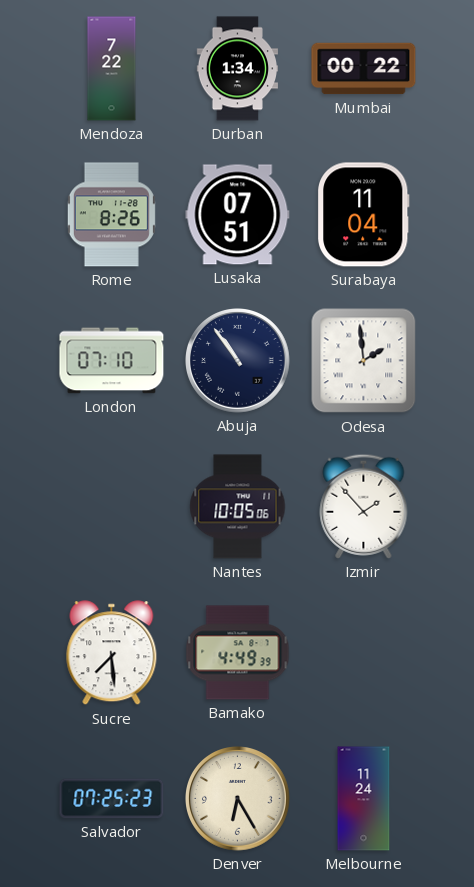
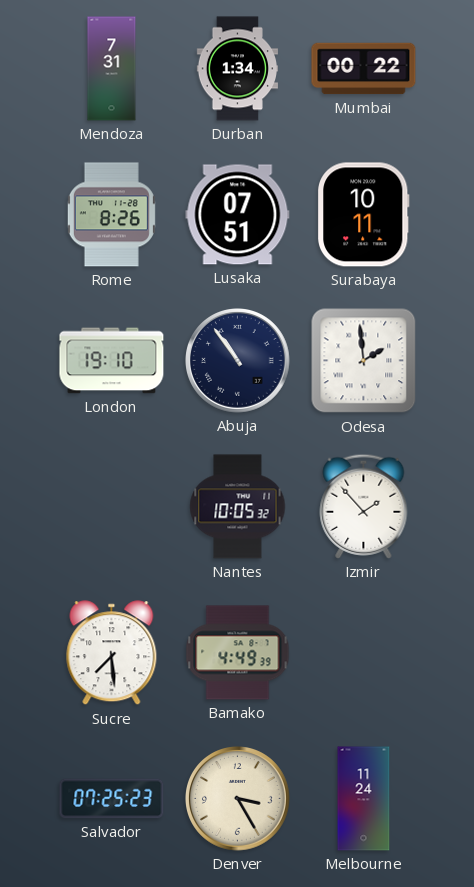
Mendoza: 7:22 -> 7:31
Surabaya: 11:04 -> 10:11
London: 07:10 -> 19:10
Nantes: 10:05:06 -> 10:05:32
Denver: 6:25 -> 3:25
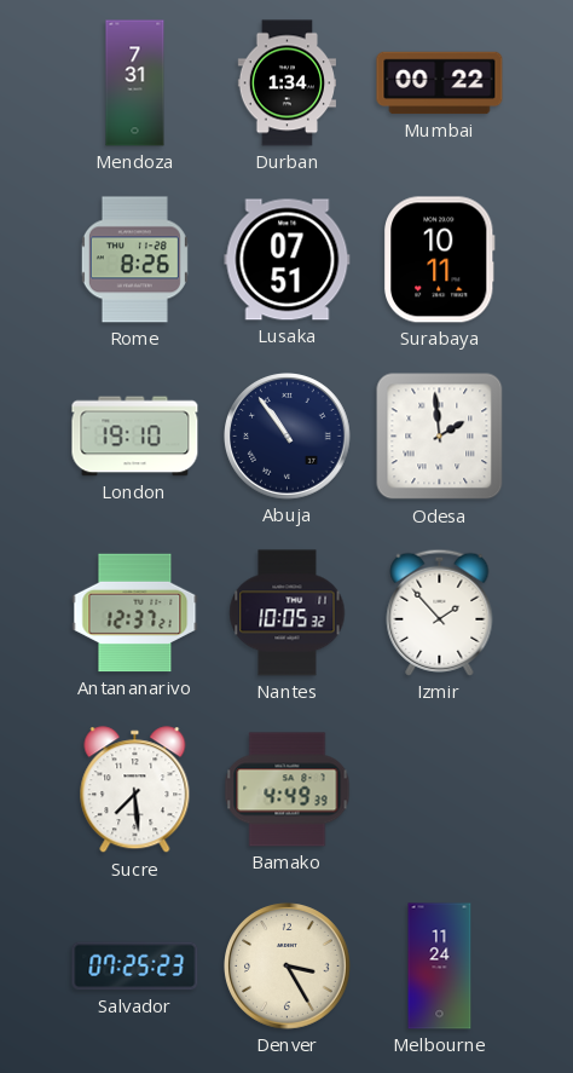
Antananarivo: none -> 12:37
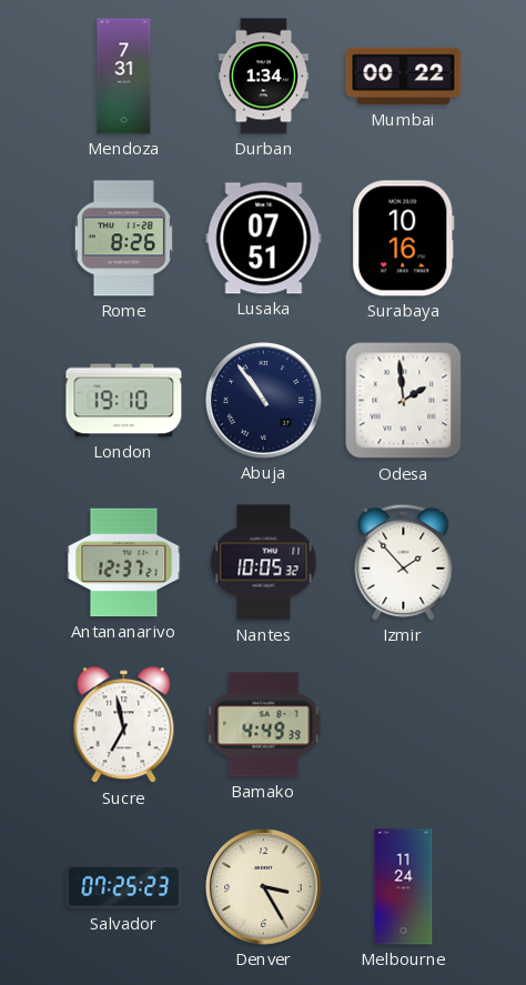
Surabaya: 10:11 -> 10:16
Sucre: 7:29 -> 6:58
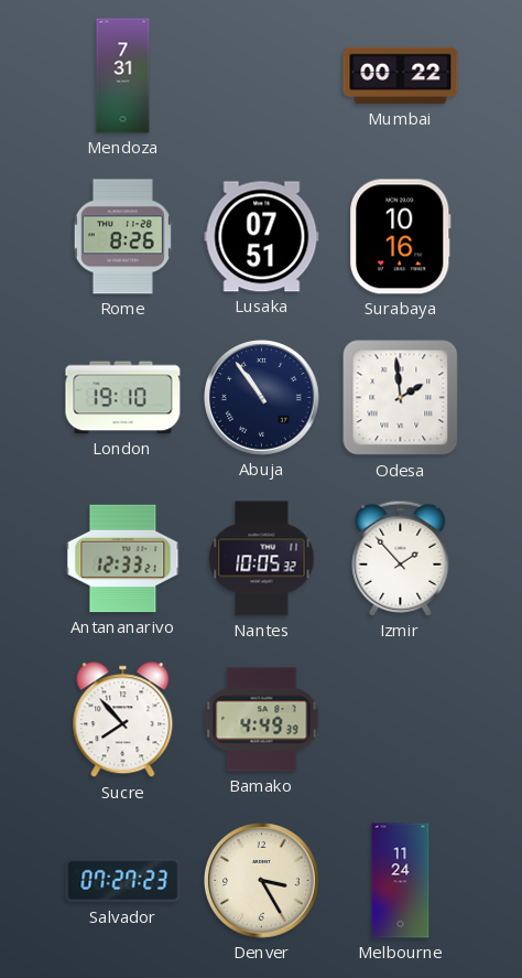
Durban: 1:34 -> none
Antananarivo: 12:37 -> 12:33
Sucre: 6:58 -> 7:53
Salvador: 07:25 -> 07:27
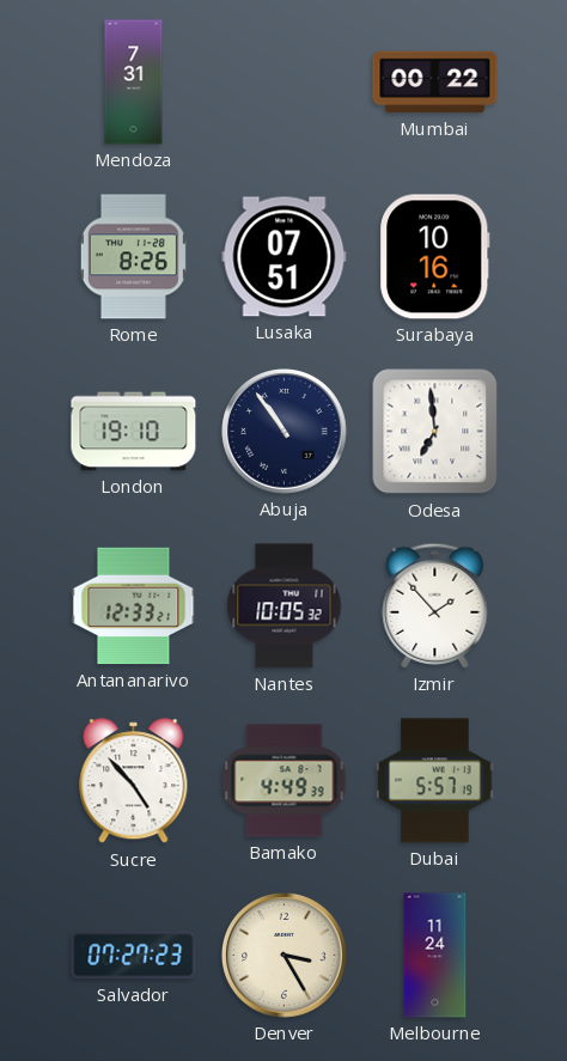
Odesa: 1:59 -> 6:59
Sucre: 7:53 -> 4:53
Dubai: none -> 5:57
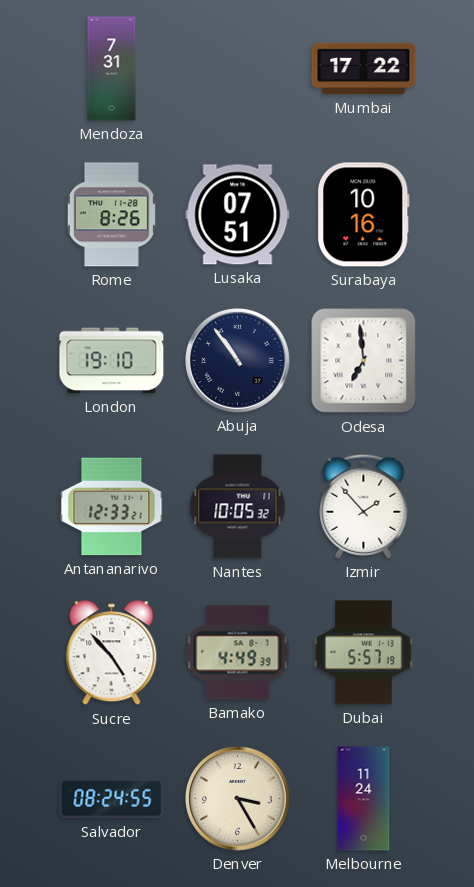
Mumbai: 00:22 -> 17:22
Salvador: 07:27 -> 08:24
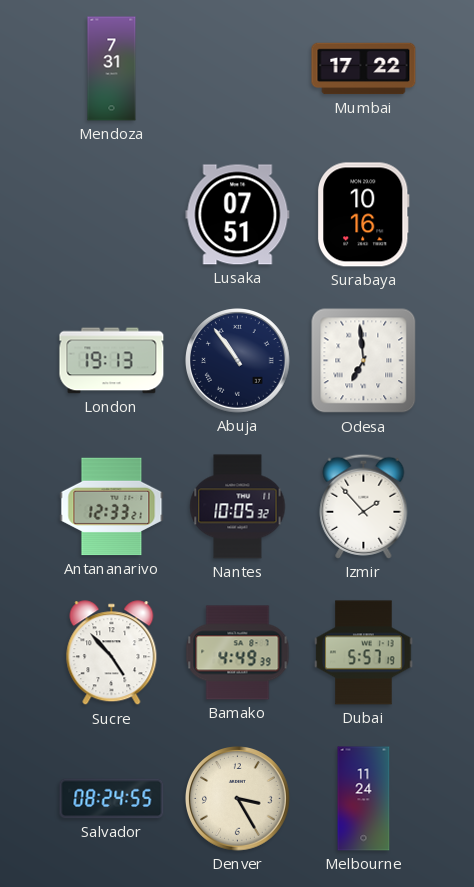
Rome: 8:26 -> none
London: 19:10 -> 19:13
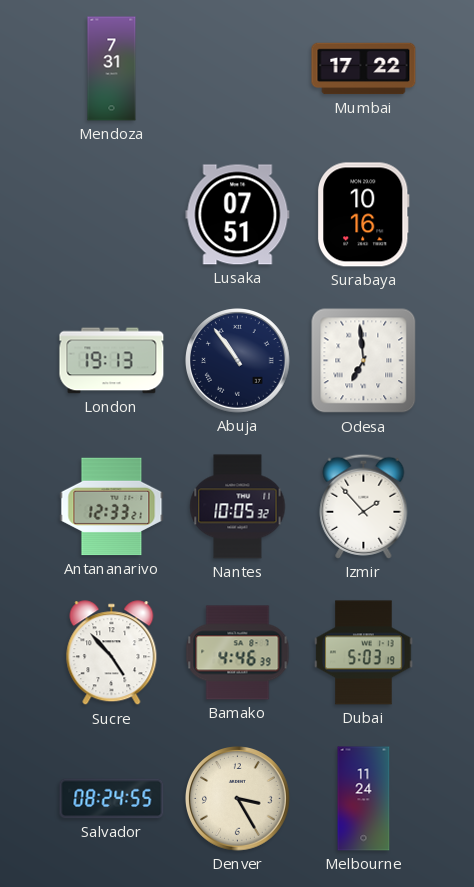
Bamako: 4:49 -> 4:46
Dubai: 5:57 -> 5:03
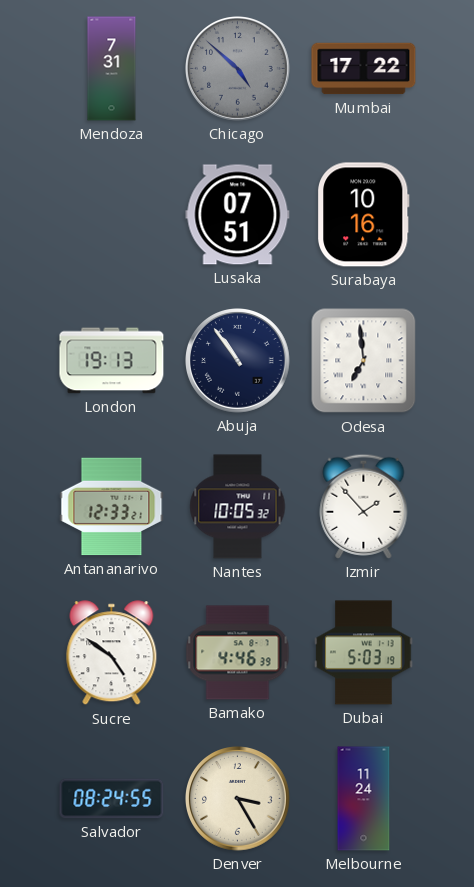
Chicago: none -> 4:52
Sucre: 4:53 -> 4:51
